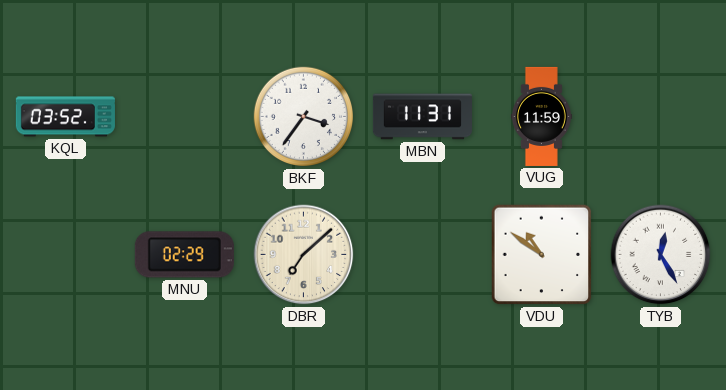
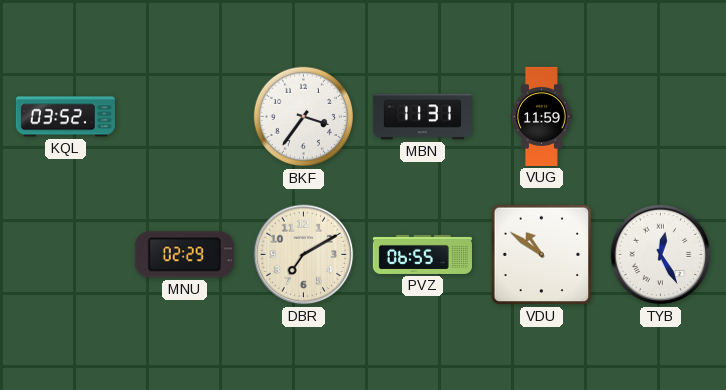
DBR: 7:08 -> 7:10
PVZ: none -> 06:55
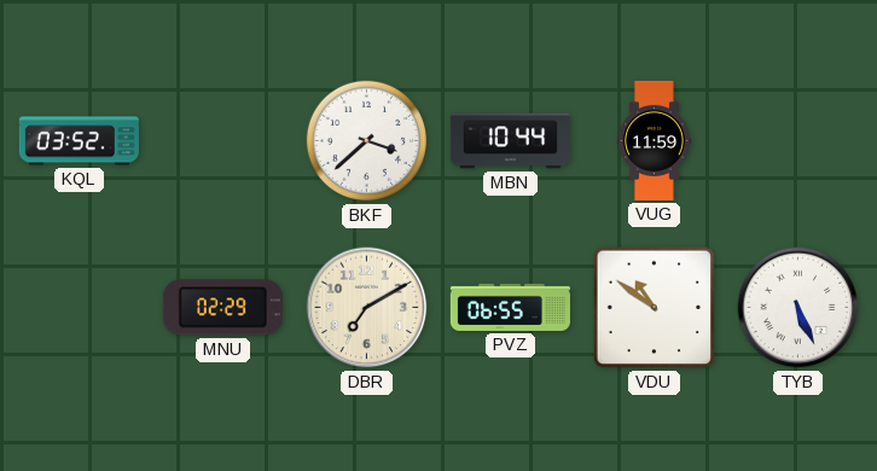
BKF: 3:36 -> 3:38
MBN: 11:31 -> 10:44
TYB: 12:25 -> 5:26
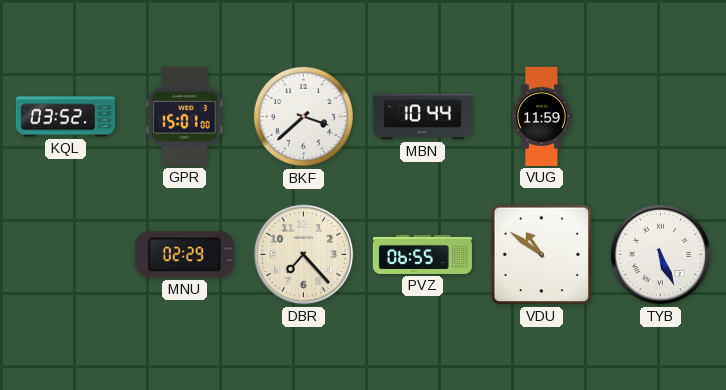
GPR: none -> 15:01
DBR: 7:10 -> 7:23
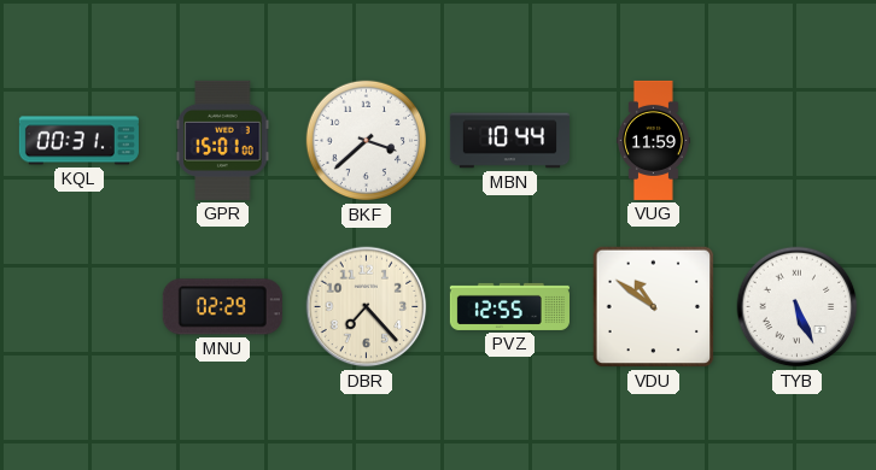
KQL: 03:52 -> 00:31
PVZ: 06:55 -> 12:55
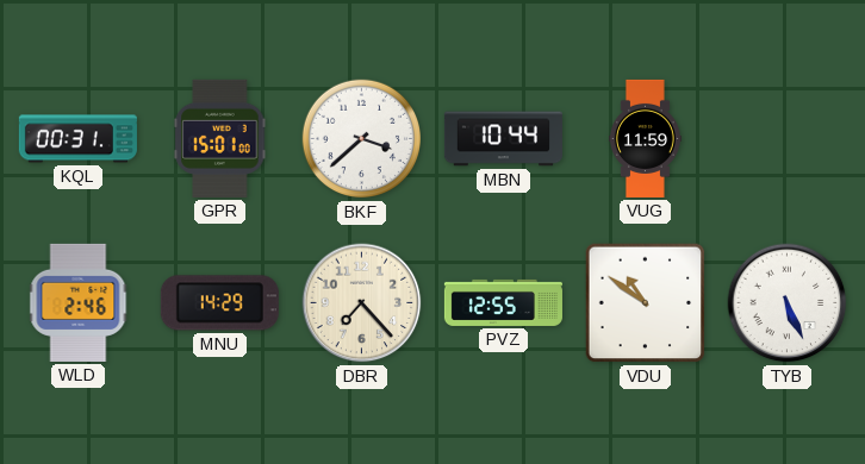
WLD: none -> 2:46
MNU: 02:29 -> 14:29
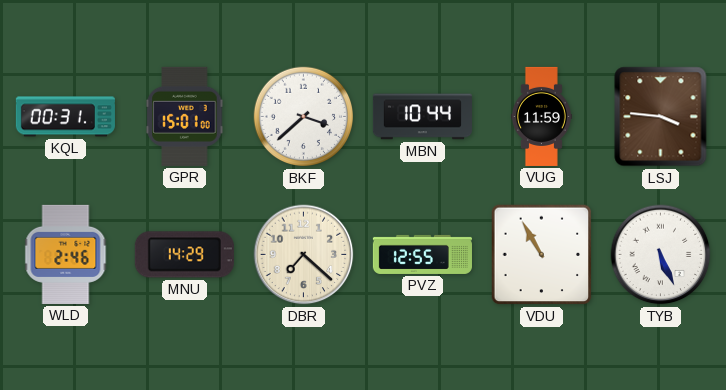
LSJ: none -> 3:46
DBR: 7:23 -> 7:22
VDU: 10:51 -> 10:55
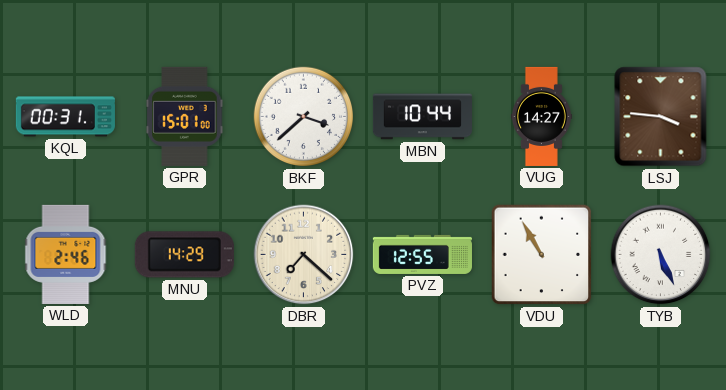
VUG: 11:59 -> 14:27
